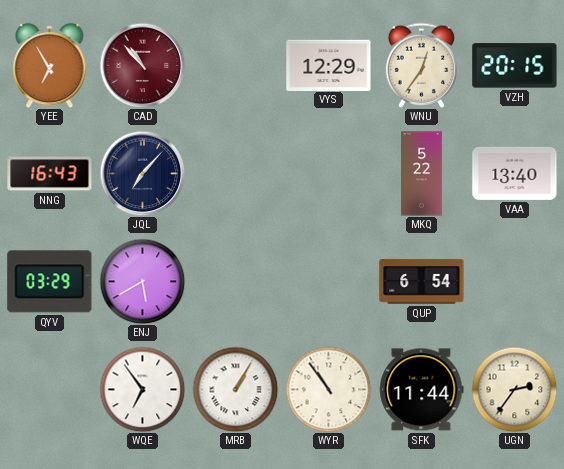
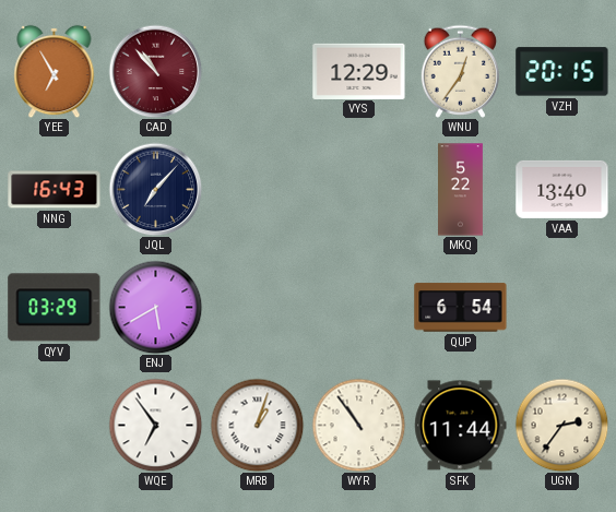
MRB: 1:05 -> 1:03
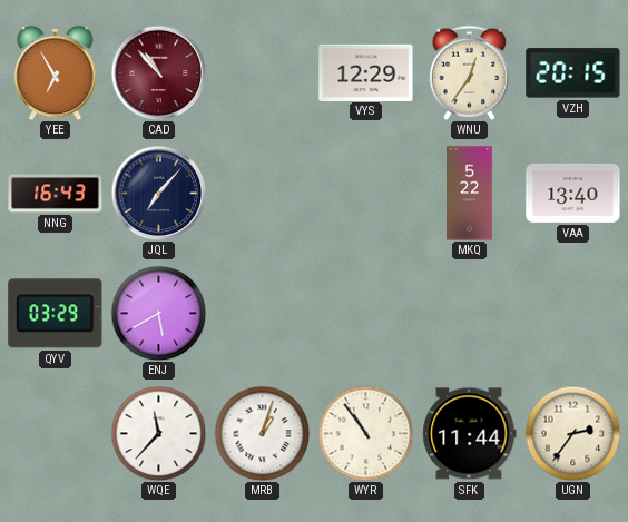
QUP: 6:54 -> none
WQE: 6:54 -> 11:37
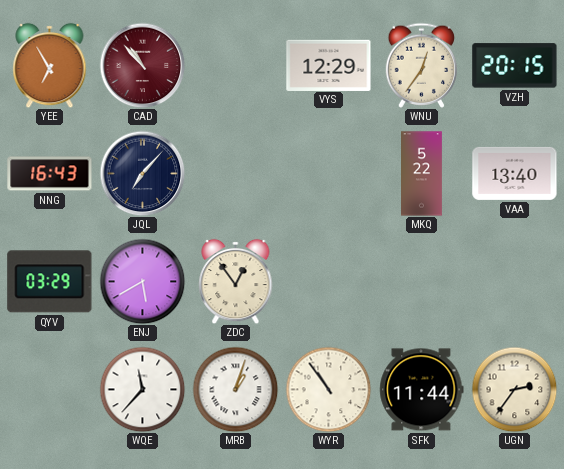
ZDC: none -> 12:54
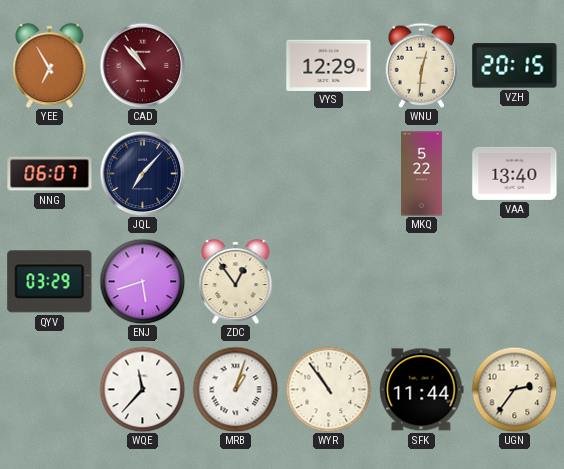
WNU: 12:36 -> 12:31
NNG: 16:43 -> 06:07
ENJ: 5:40 -> 5:42
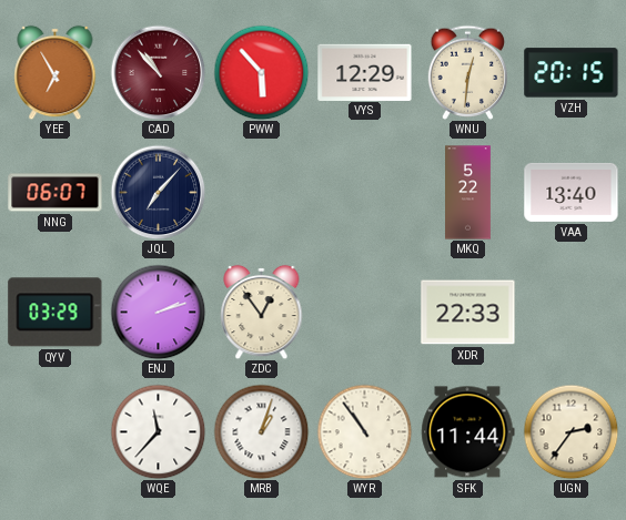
PWW: none -> 5:53
ENJ: 5:42 -> 2:12
XDR: none -> 22:33
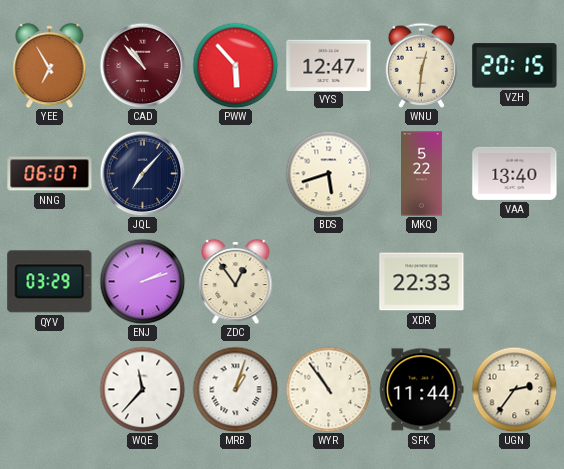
VYS: 12:29 -> 12:47
BDS: none -> 5:42
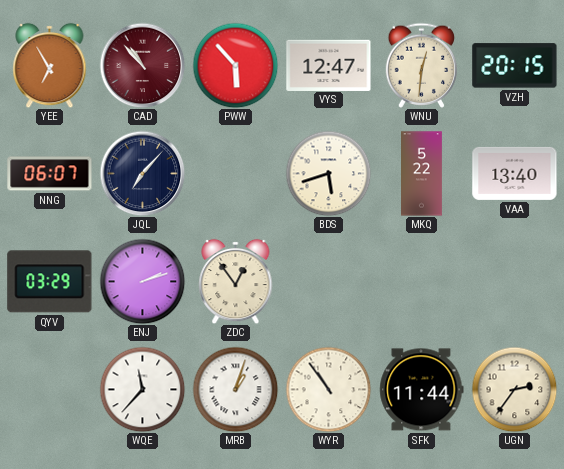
XDR: 22:33 -> none
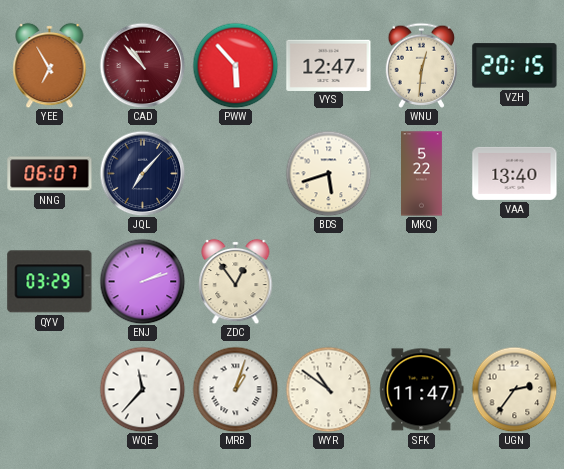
WYR: 10:54 -> 10:51
SFK: 11:44 -> 11:47
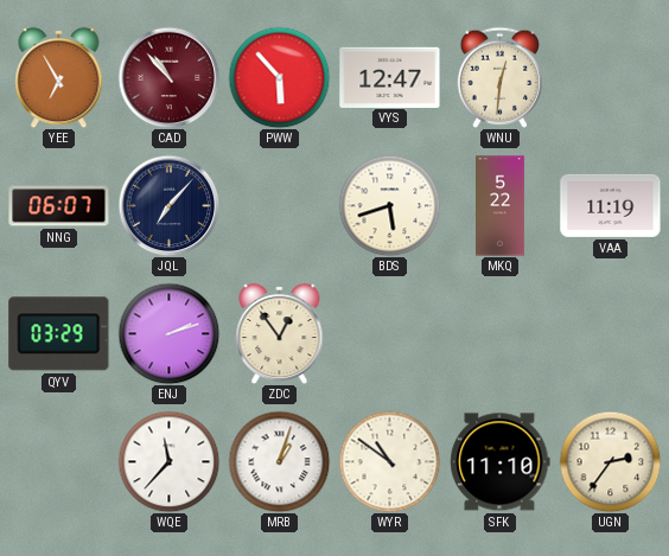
VZH: 20:15 -> none
VAA: 13:40 -> 11:19
SFK: 11:47 -> 11:10
